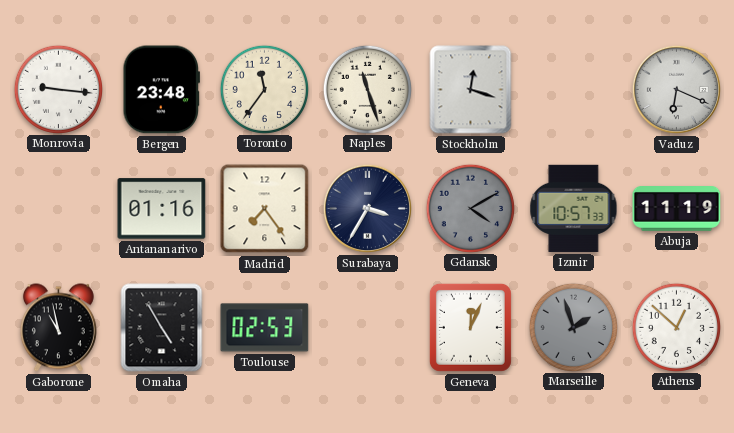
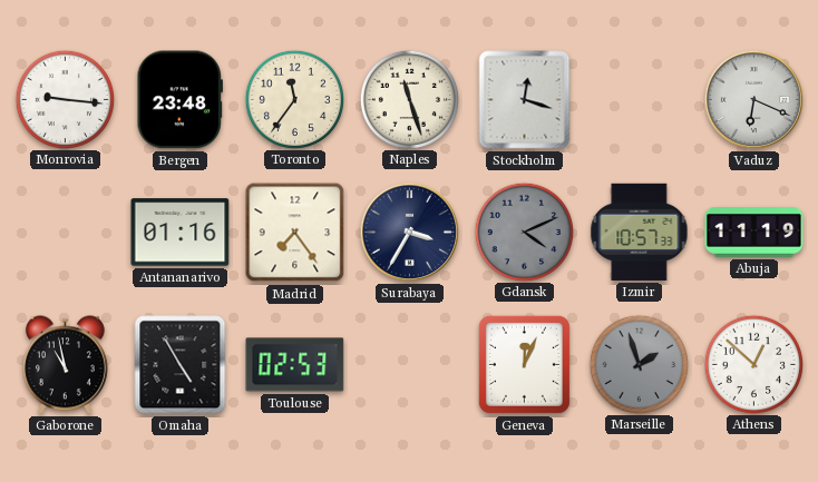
Gdansk: 4:10 -> 4:11
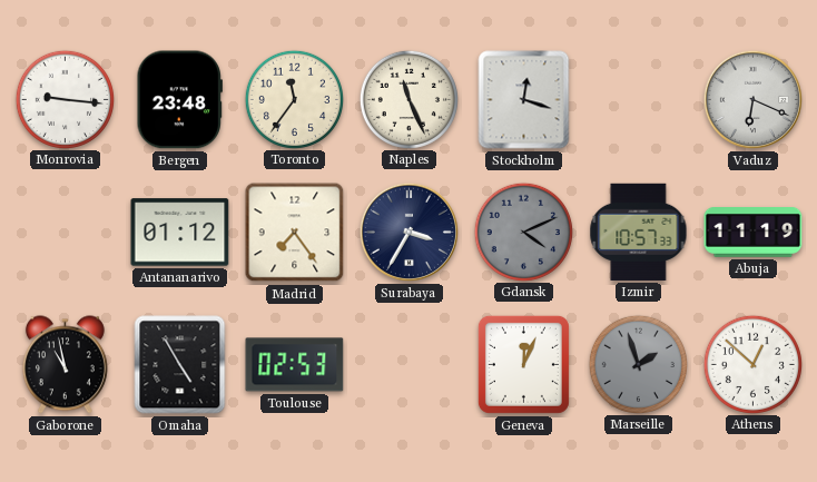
Naples: 11:27 -> 11:26
Antananarivo: 01:16 -> 01:12
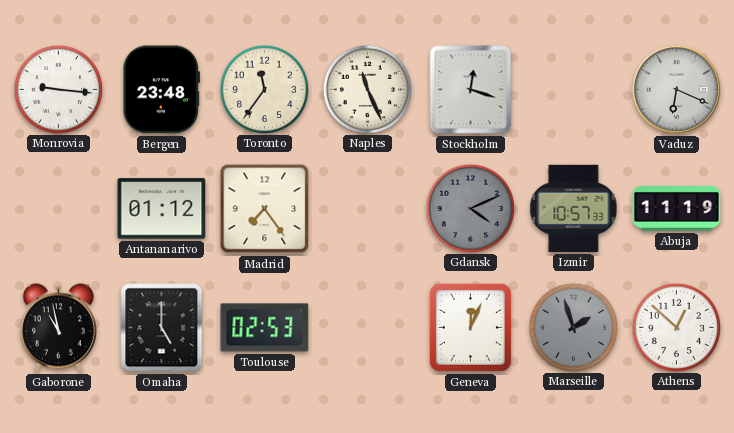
Surabaya: 3:35 -> none
Omaha: 4:55 -> 5:00
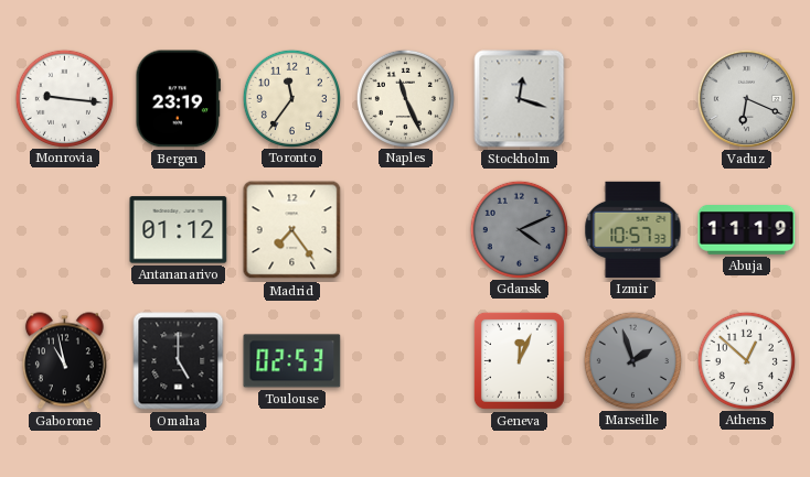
Bergen: 23:48 -> 23:19
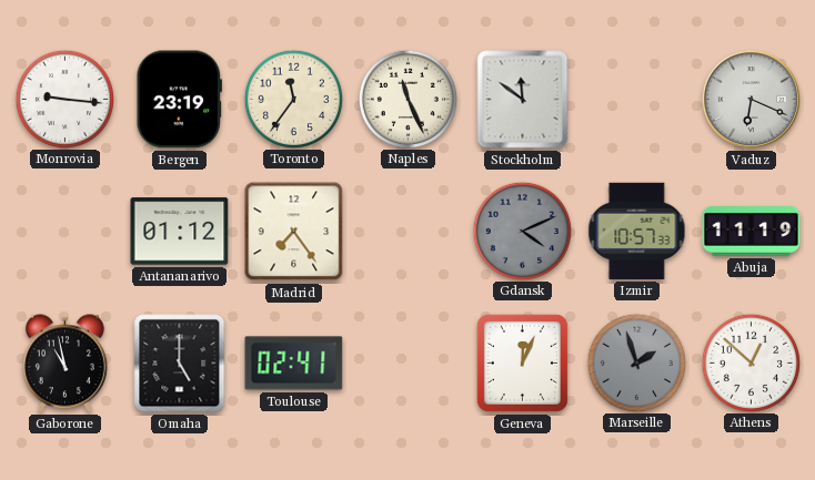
Stockholm: 12:18 -> 11:51
Toulouse: 02:53 -> 02:41
